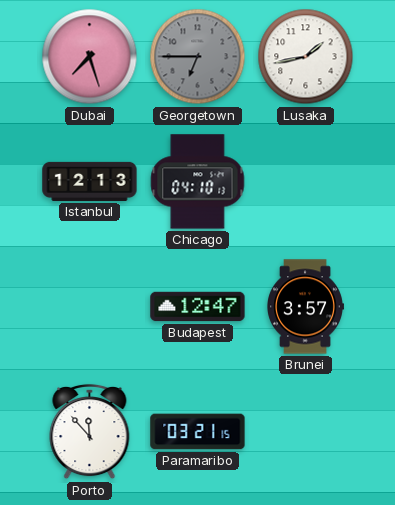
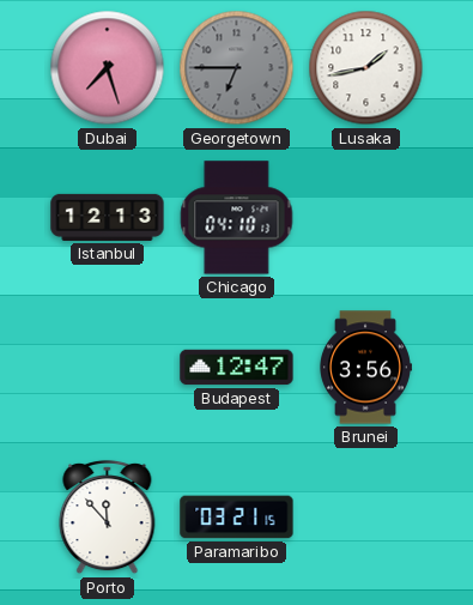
Brunei: 3:57 -> 3:56
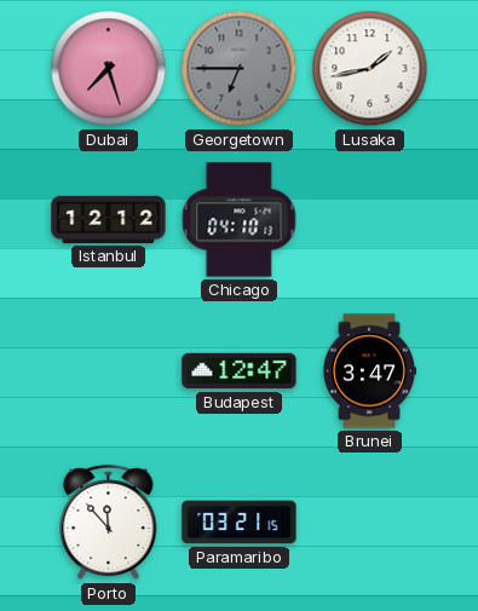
Istanbul: 12:13 -> 12:12
Brunei: 3:56 -> 3:47
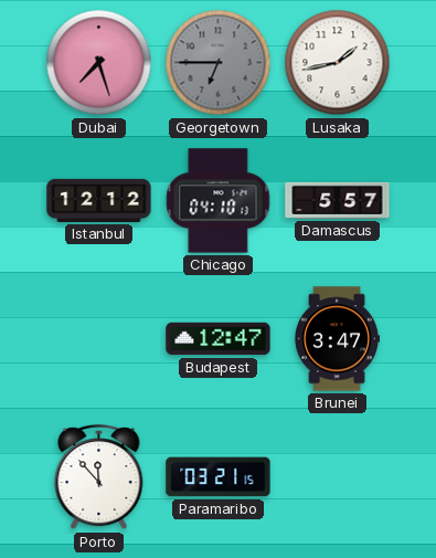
Damascus: none -> 5:57
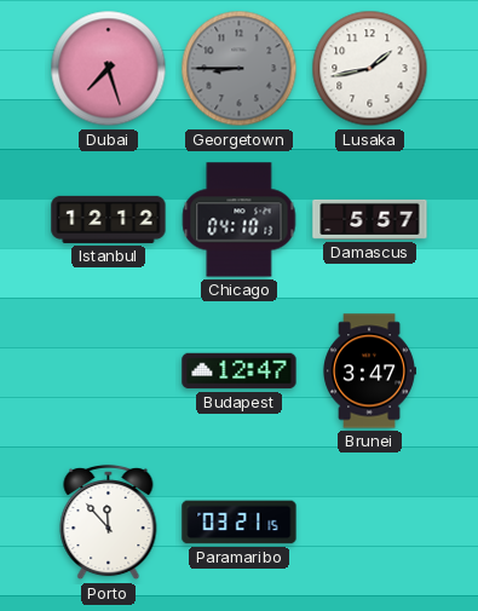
Georgetown: 6:45 -> 8:45
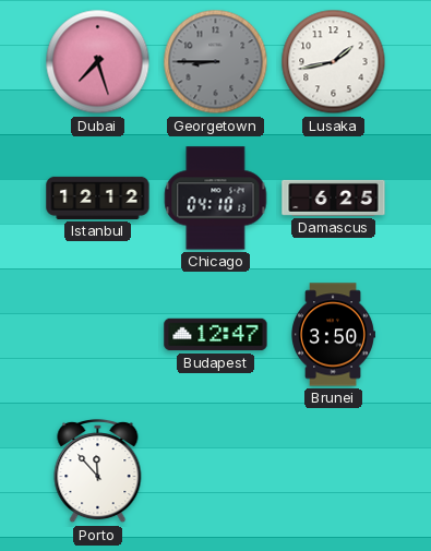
Damascus: 5:57 -> 6:25
Brunei: 3:47 -> 3:50
Paramaribo: 03:21 -> none
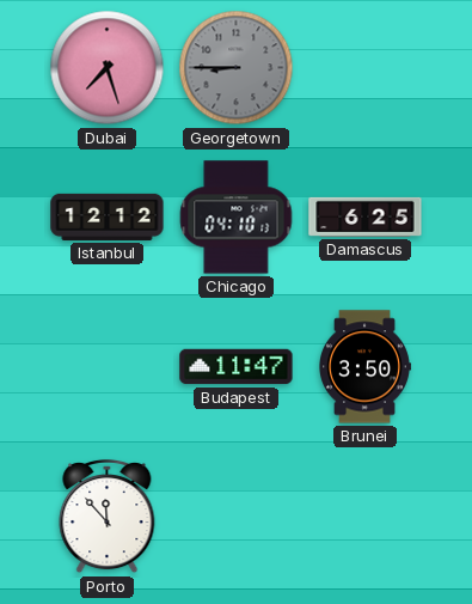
Lusaka: 1:43 -> none
Budapest: 12:47 -> 11:47
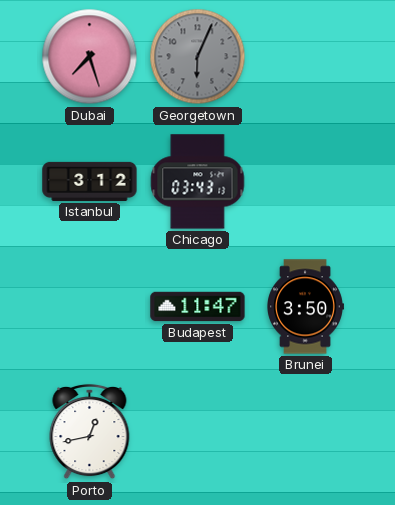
Georgetown: 8:45 -> 6:04
Istanbul: 12:12 -> 3:12
Chicago: 04:10 -> 03:43
Damascus: 6:25 -> none
Porto: 11:53 -> 12:43
